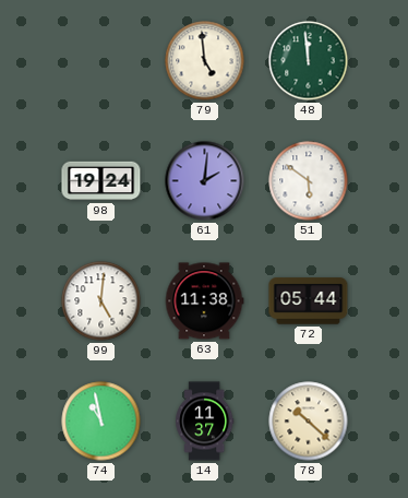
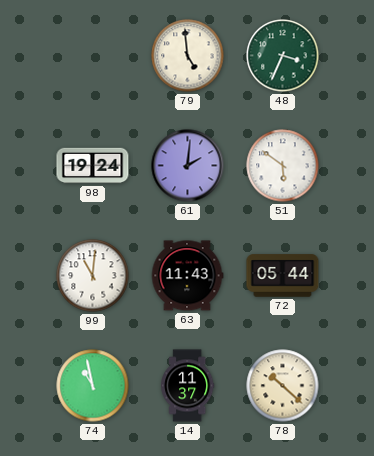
48: 11:59 -> 3:34
99: 5:01 -> 11:01
63: 11:38 -> 11:43
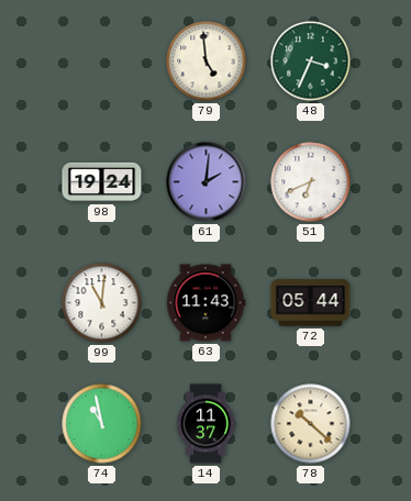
51: 5:51 -> 6:41
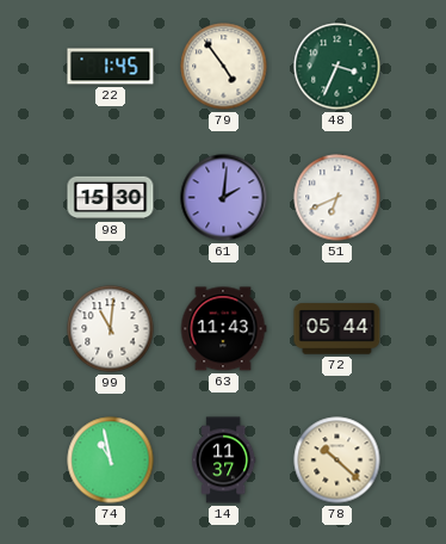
22: none -> 1:45
79: 4:59 -> 4:54
98: 19:24 -> 15:30
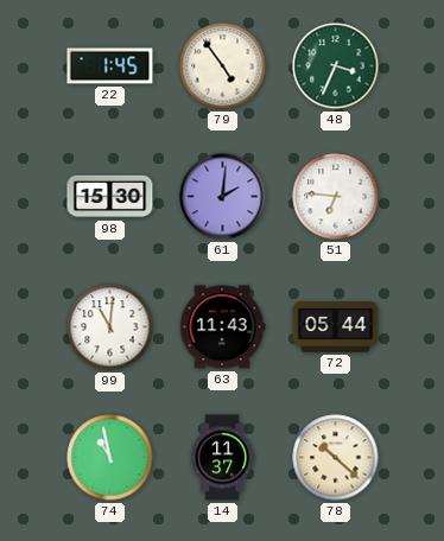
51: 6:41 -> 6:46
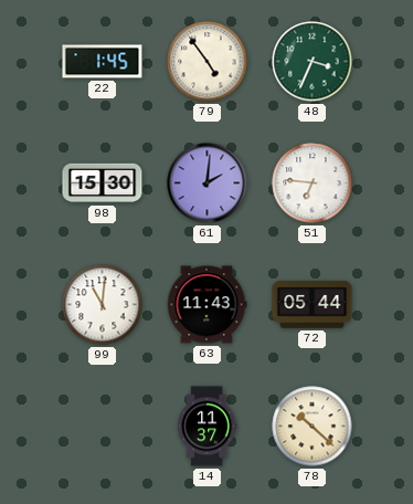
74: 10:58 -> none
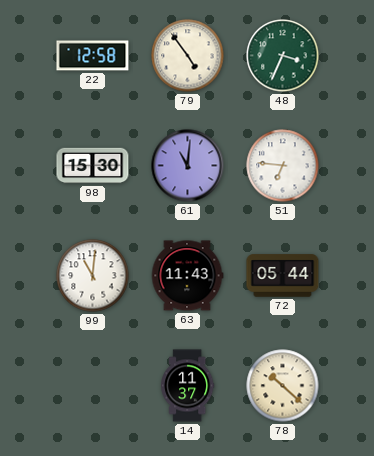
22: 1:45 -> 12:58
61: 2:01 -> 11:01
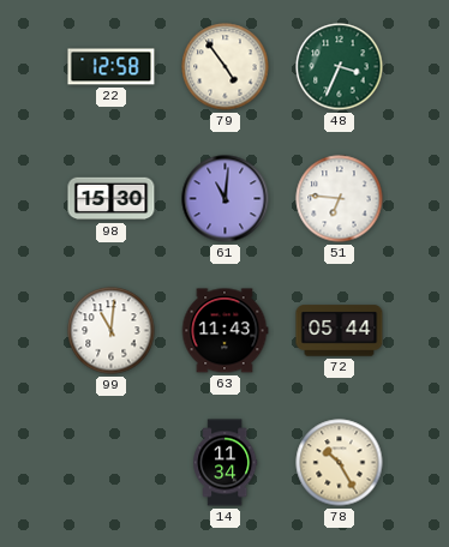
14: 11:37 -> 11:34
78: 10:22 -> 10:25
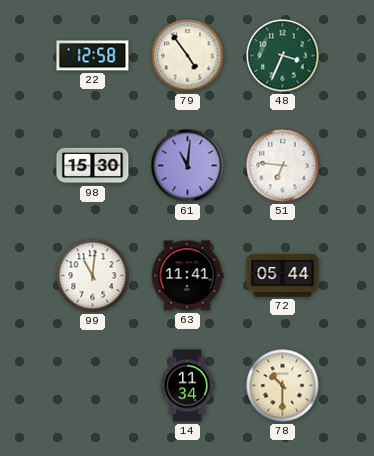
63: 11:43 -> 11:41
78: 10:25 -> 10:30
